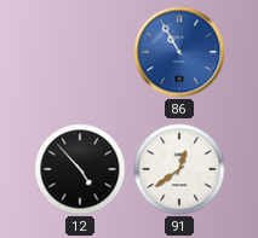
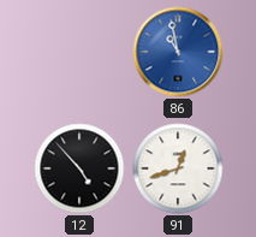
86: 10:55 -> 10:58
91: 12:39 -> 12:42
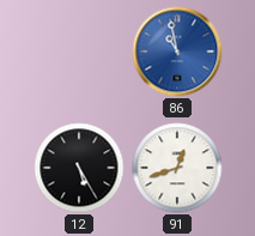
12: 4:53 -> 5:25
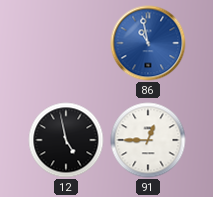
12: 5:25 -> 4:58
91: 12:42 -> 12:45
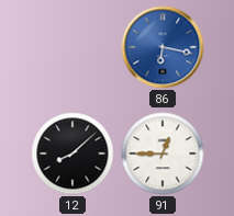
86: 10:58 -> 6:17
12: 4:58 -> 8:08
